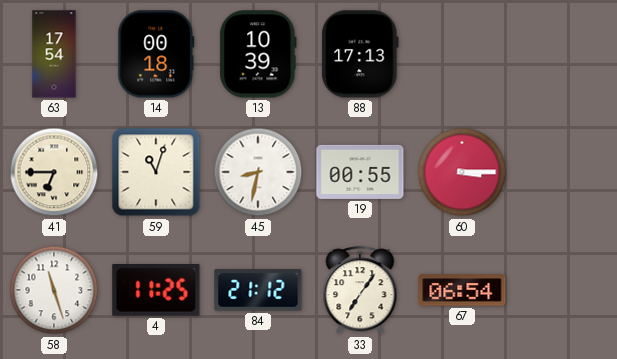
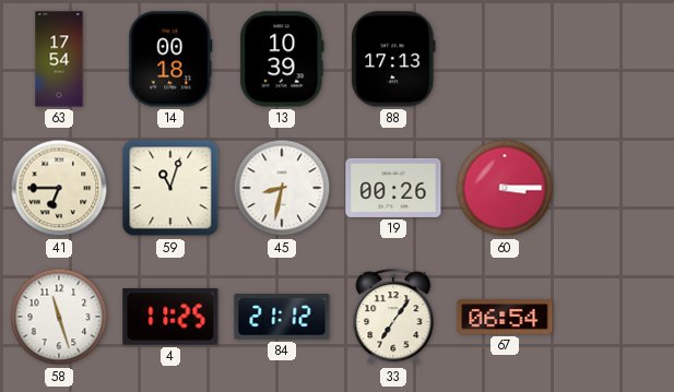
19: 00:55 -> 00:26
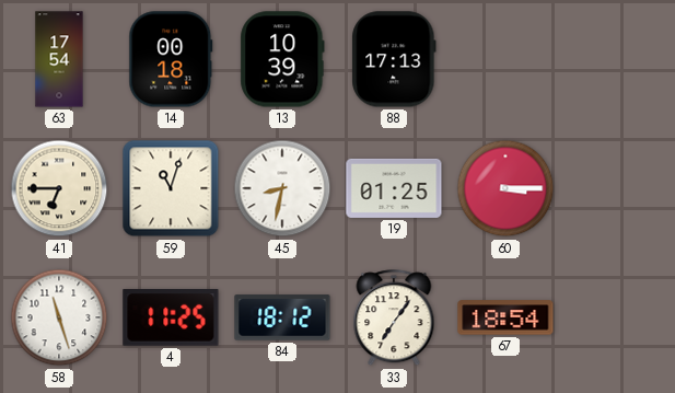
19: 00:26 -> 01:25
84: 21:12 -> 18:12
67: 06:54 -> 18:54
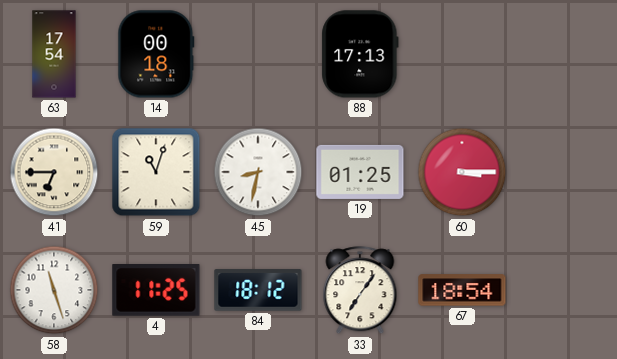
13: 10:39 -> none
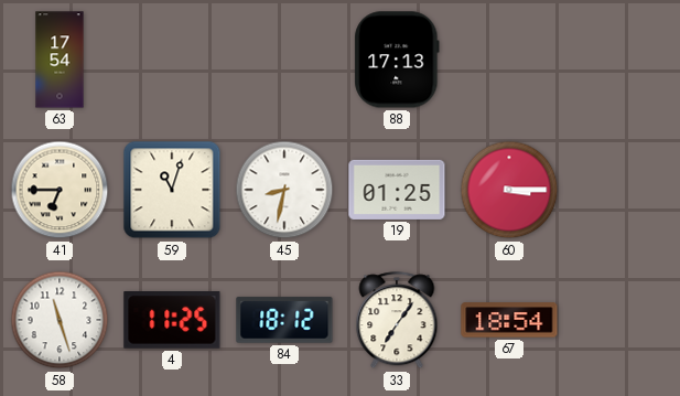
14: 00:18 -> none
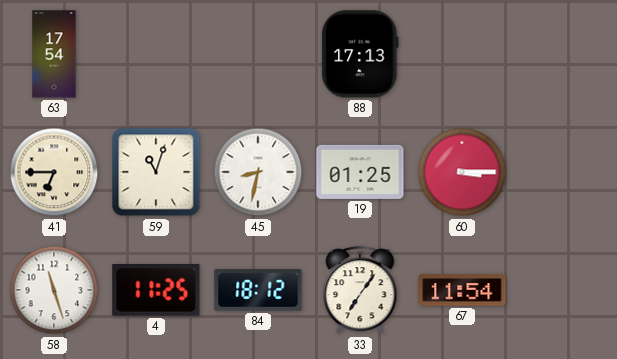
67: 18:54 -> 11:54
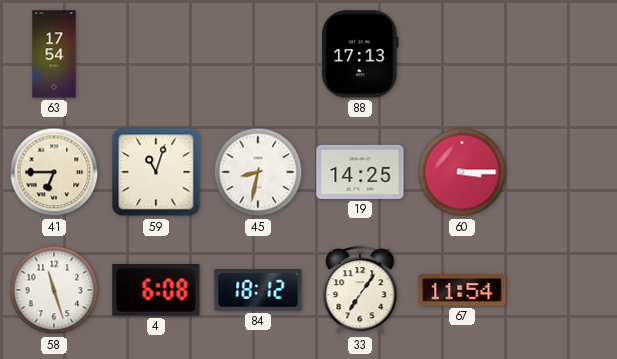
19: 01:25 -> 14:25
4: 11:25 -> 6:08
